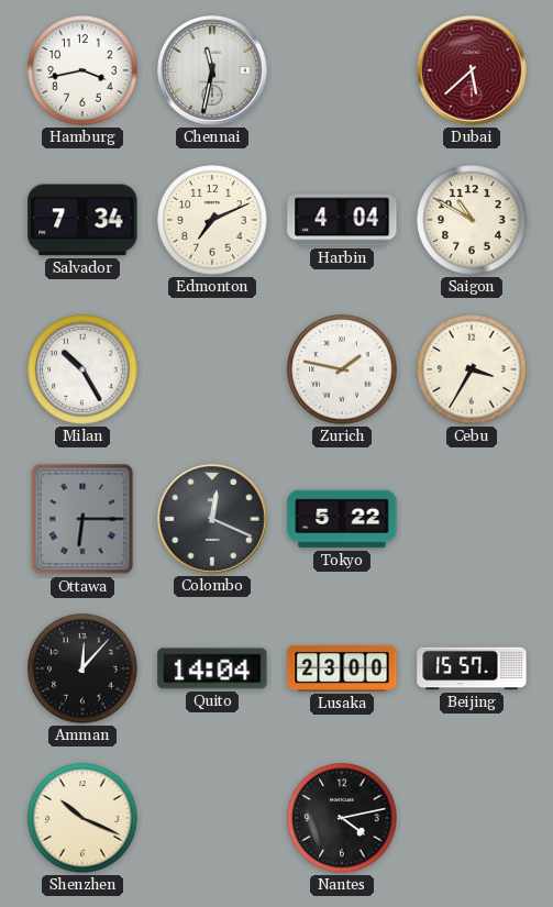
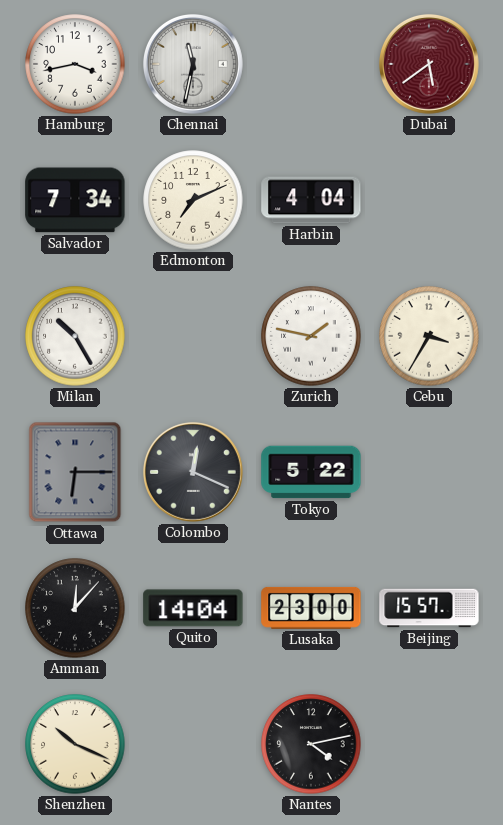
Dubai: 5:38 -> 5:39
Saigon: 10:50 -> none
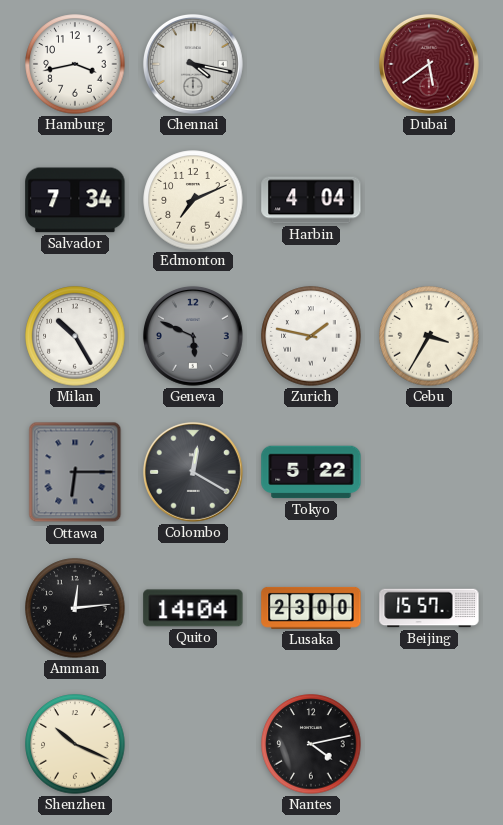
Chennai: 11:32 -> 4:17
Geneva: none -> 5:49
Colombo: 12:19 -> 12:20
Amman: 12:07 -> 12:14
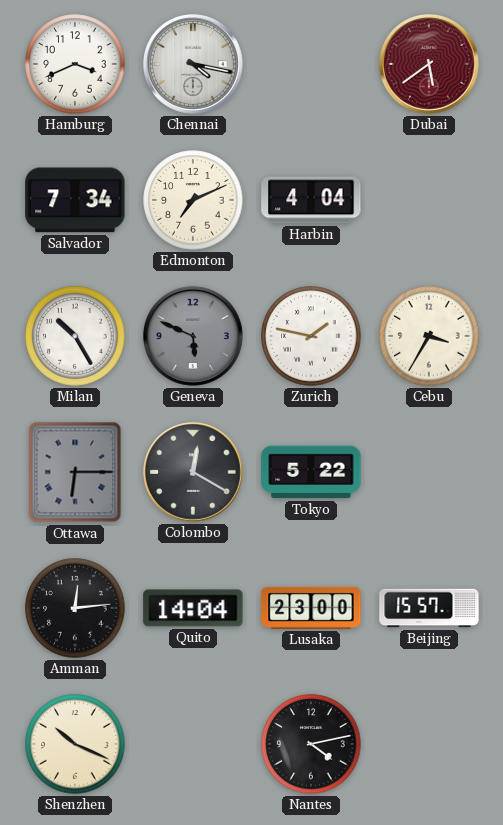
Hamburg: 3:43 -> 3:41
